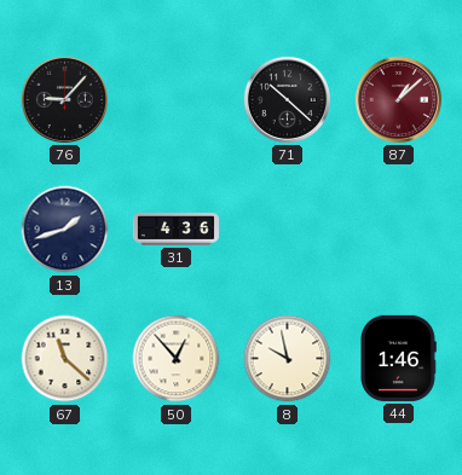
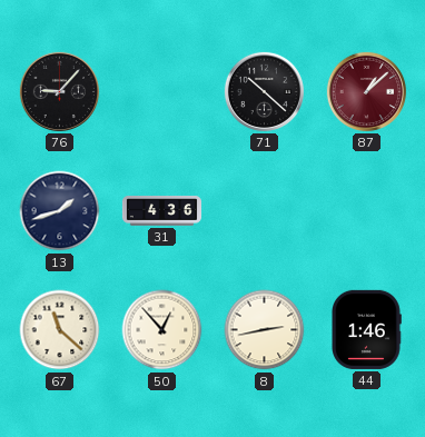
8: 9:58 -> 2:43
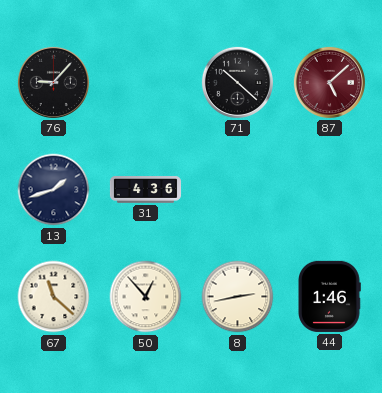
87: 1:08 -> 5:08
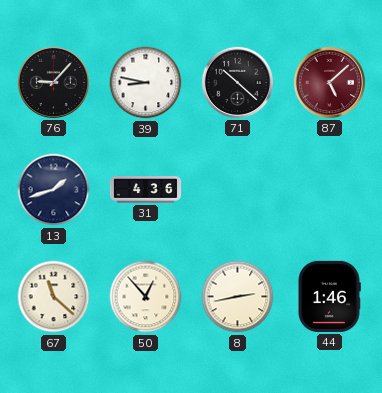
39: none -> 8:47
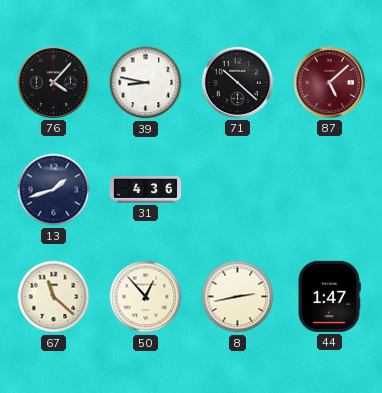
76: 9:07 -> 4:07
44: 1:46 -> 1:47
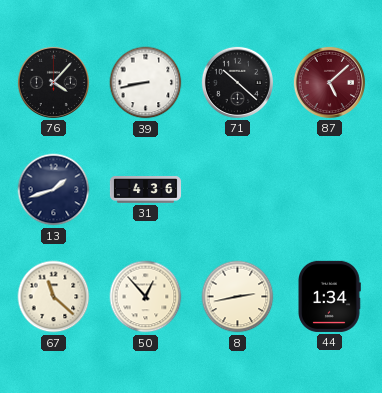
39: 8:47 -> 8:43
44: 1:47 -> 1:34
